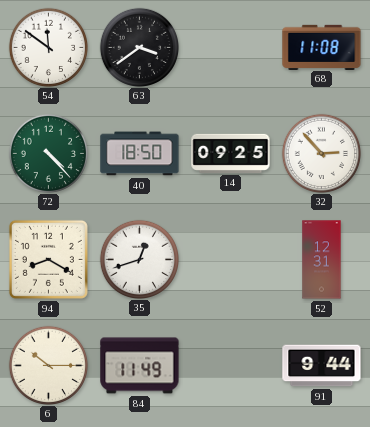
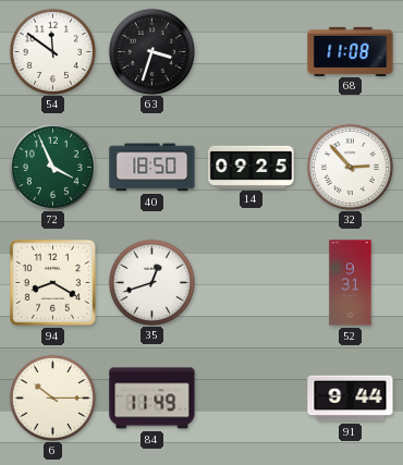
63: 3:39 -> 3:33
72: 4:23 -> 3:56
52: 12:31 -> 9:31
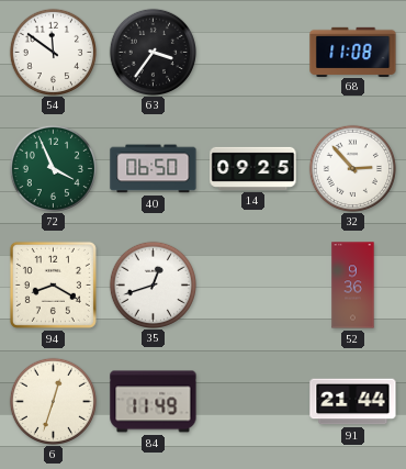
63: 3:33 -> 3:36
40: 18:50 -> 06:50
52: 9:31 -> 9:36
6: 10:15 -> 12:33
91: 9:44 -> 21:44
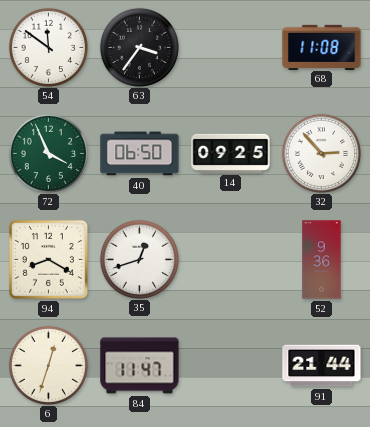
84: 11:49 -> 11:47
